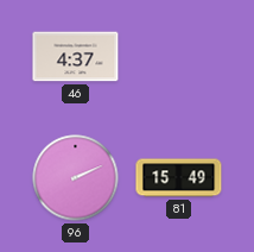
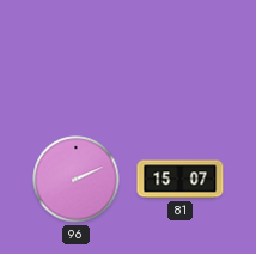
46: 4:37 -> none
81: 15:49 -> 15:07
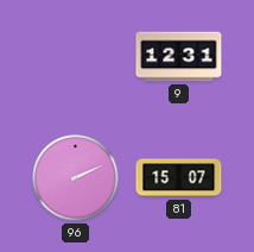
9: none -> 12:31
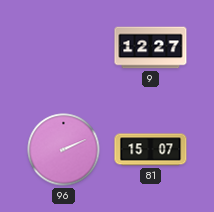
9: 12:31 -> 12:27
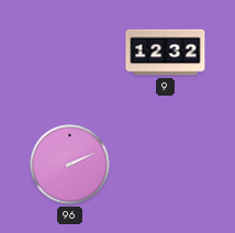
9: 12:27 -> 12:32
81: 15:07 -> none
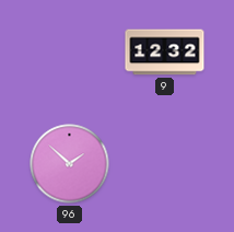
96: 2:11 -> 1:52
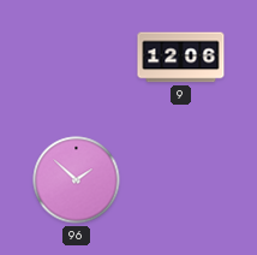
9: 12:32 -> 12:06
